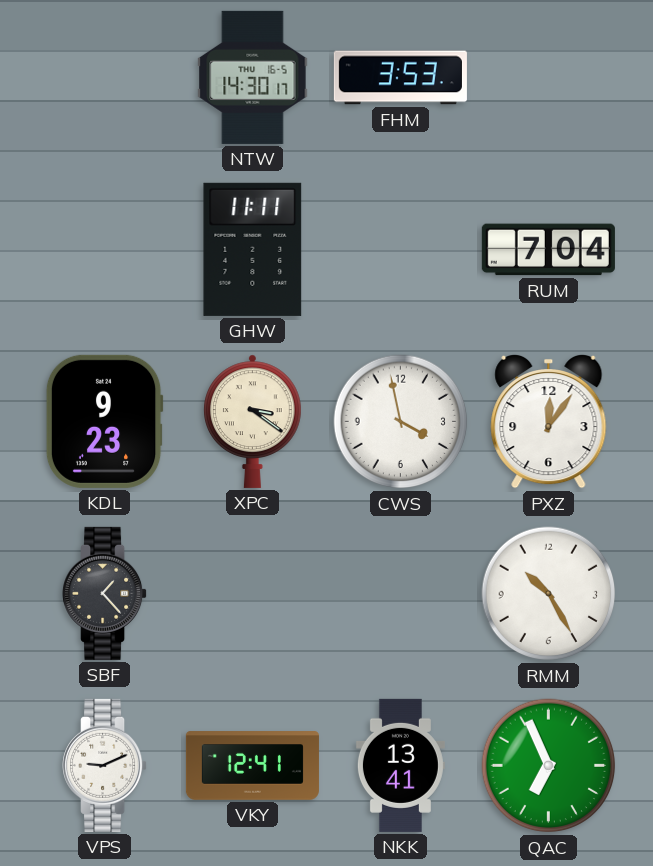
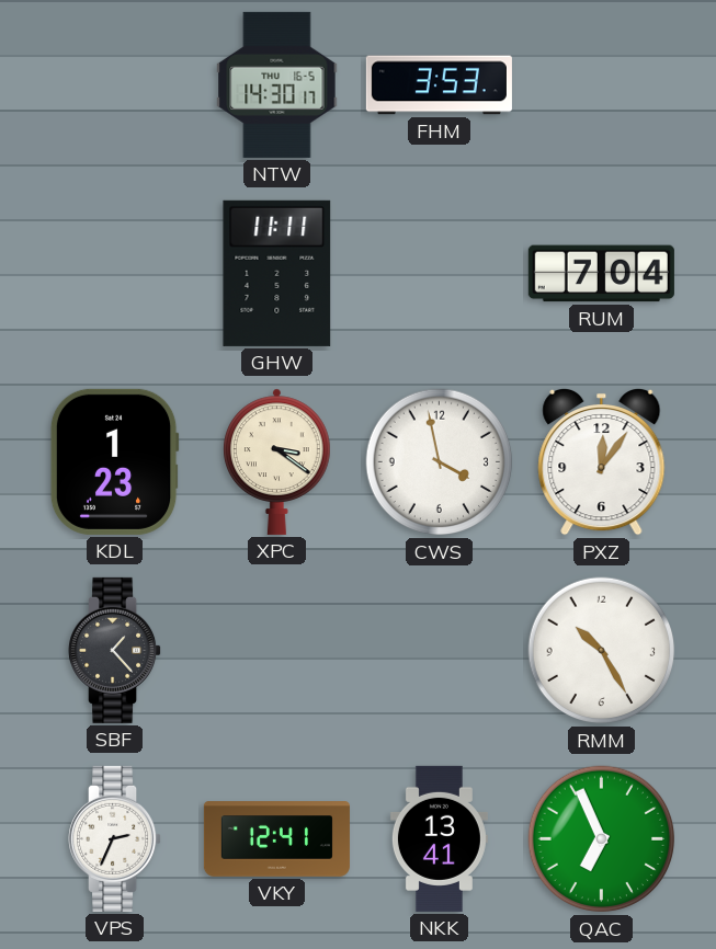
KDL: 9:23 -> 1:23
VPS: 9:11 -> 2:34
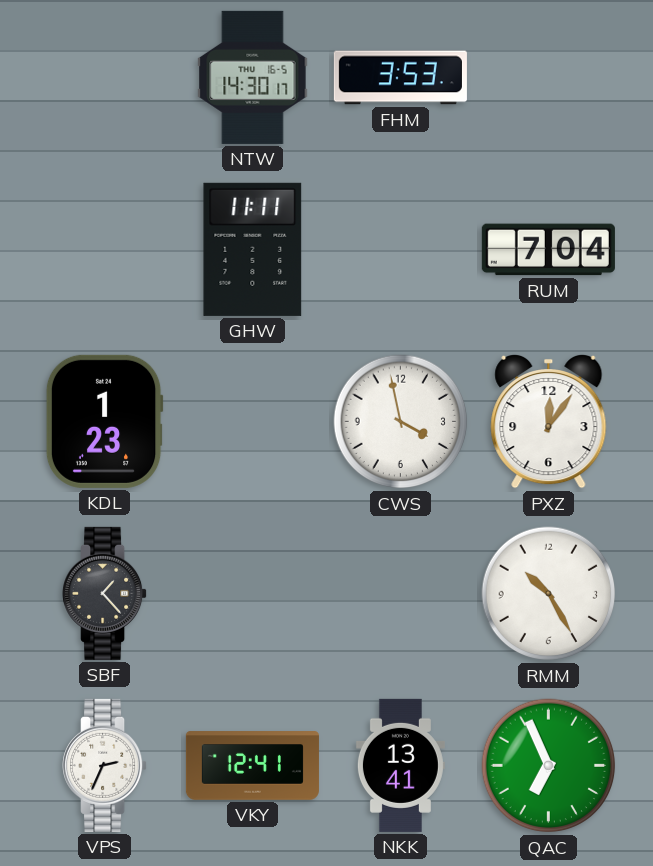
XPC: 3:21 -> none
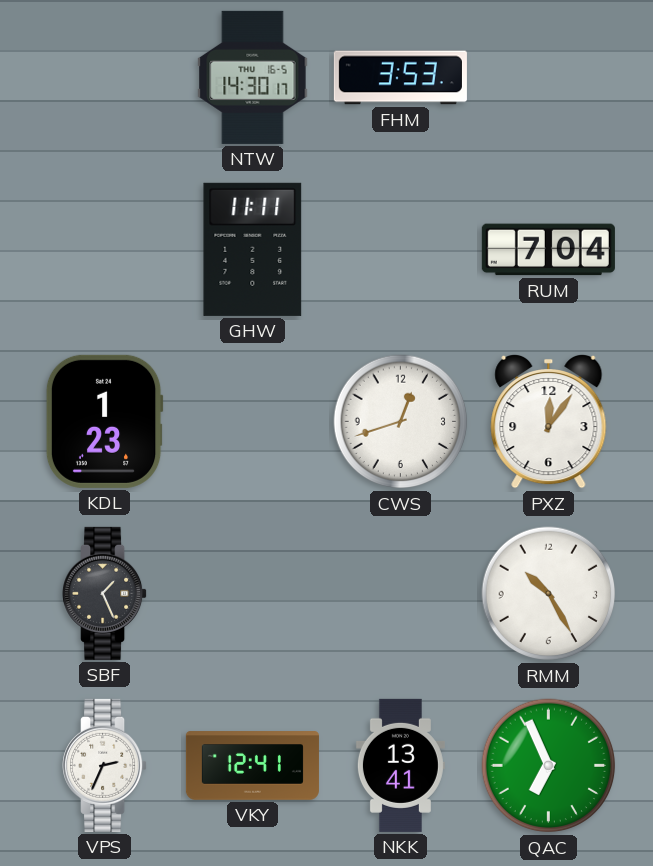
CWS: 3:58 -> 12:42
SBF: 1:23 -> 1:26
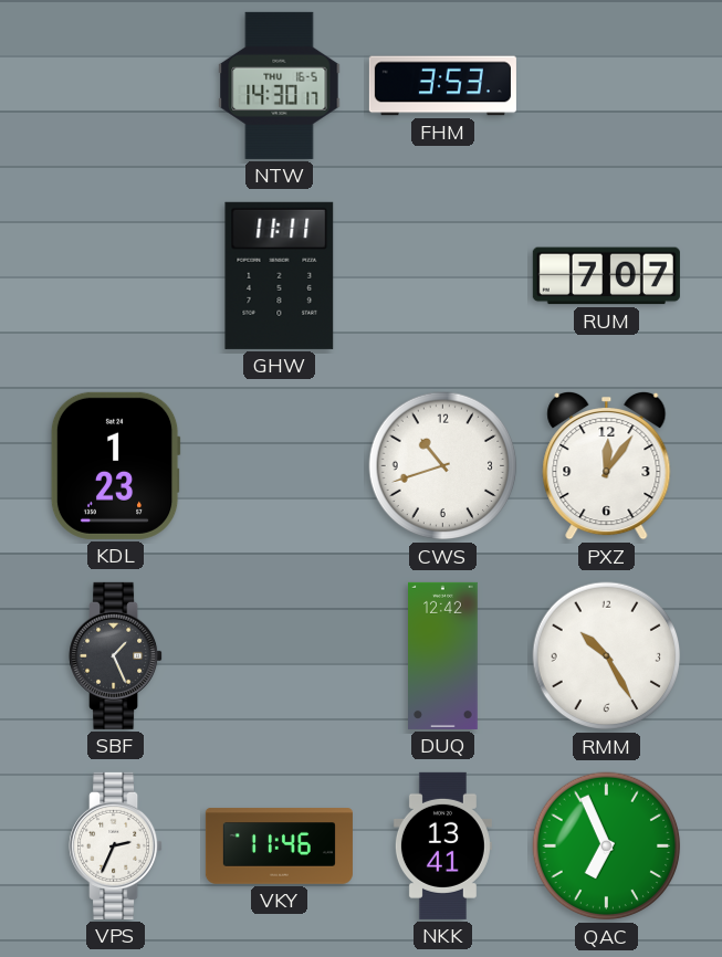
RUM: 7:04 -> 7:07
CWS: 12:42 -> 10:42
DUQ: none -> 12:42
VKY: 12:41 -> 11:46
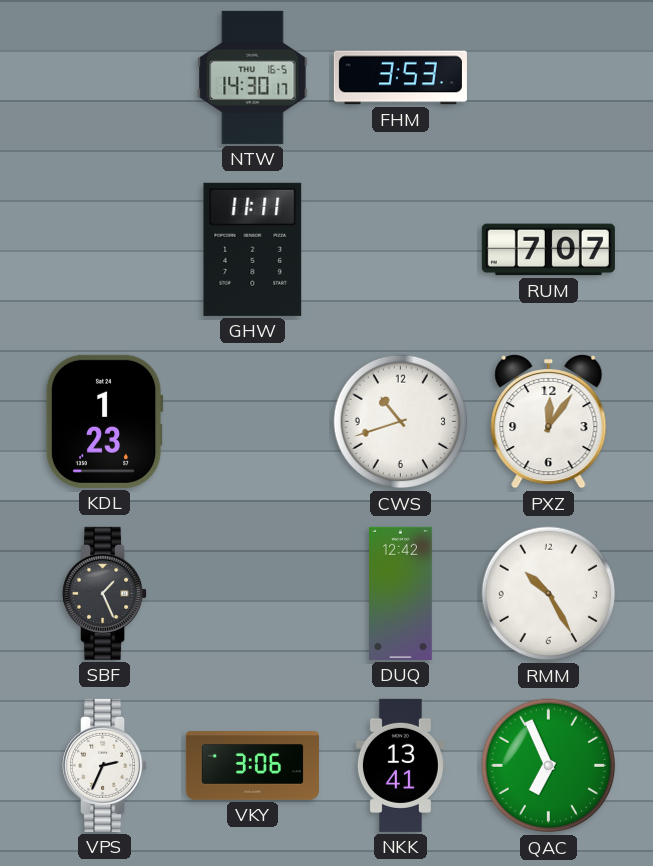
VKY: 11:46 -> 3:06
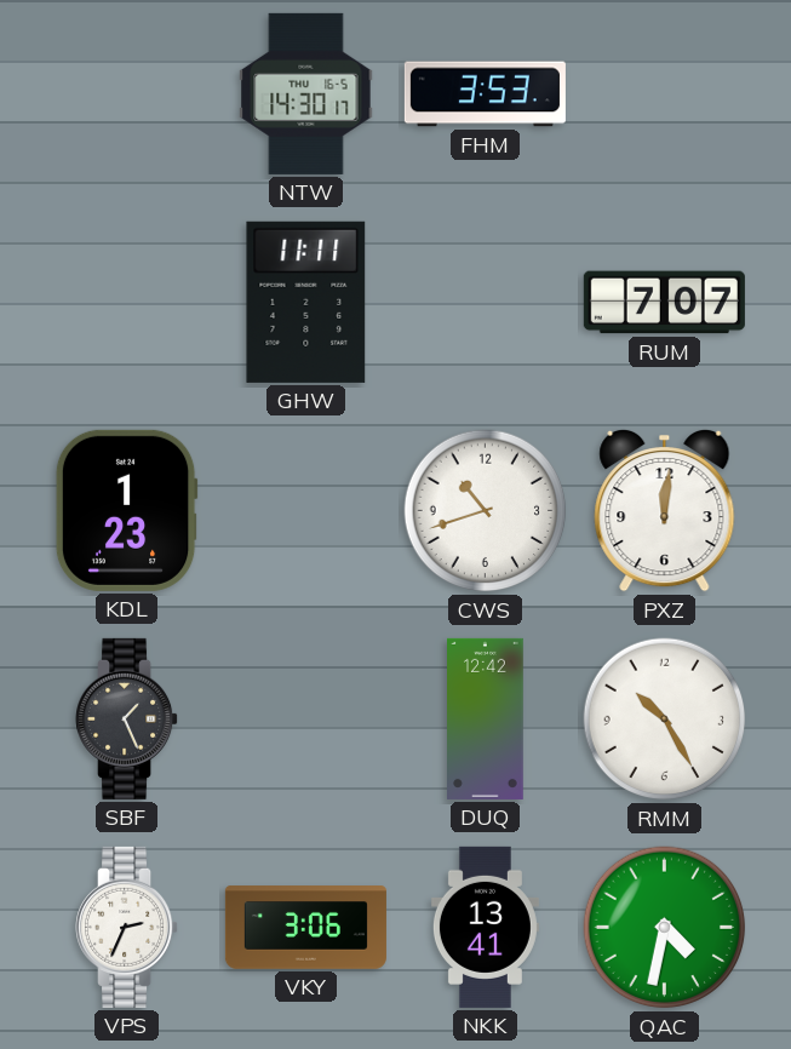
PXZ: 12:06 -> 12:01
QAC: 6:56 -> 4:32
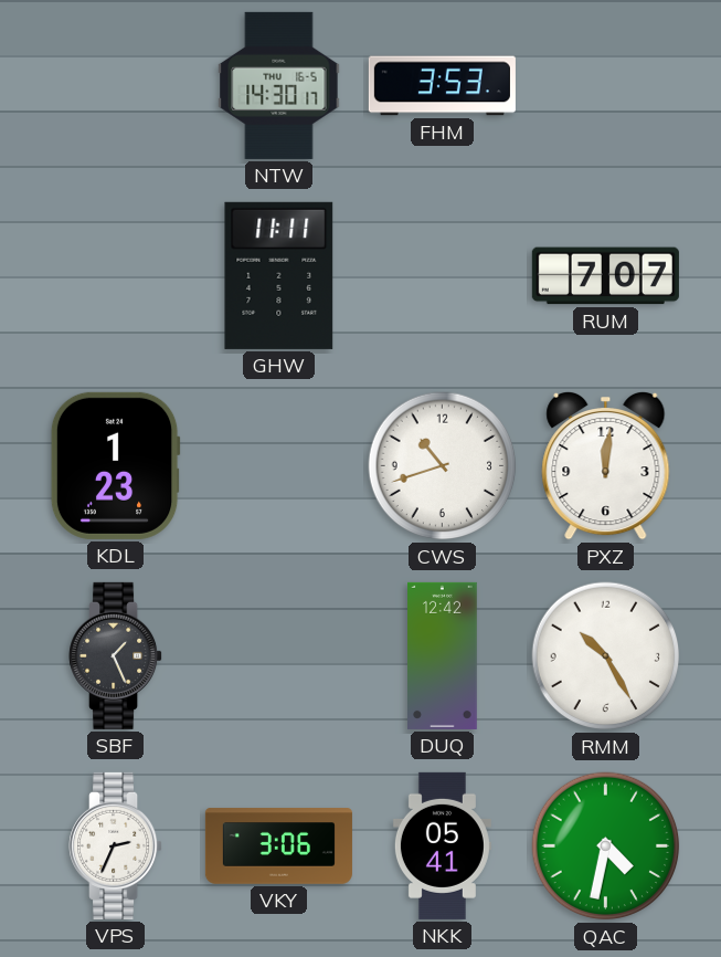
NKK: 13:41 -> 05:41
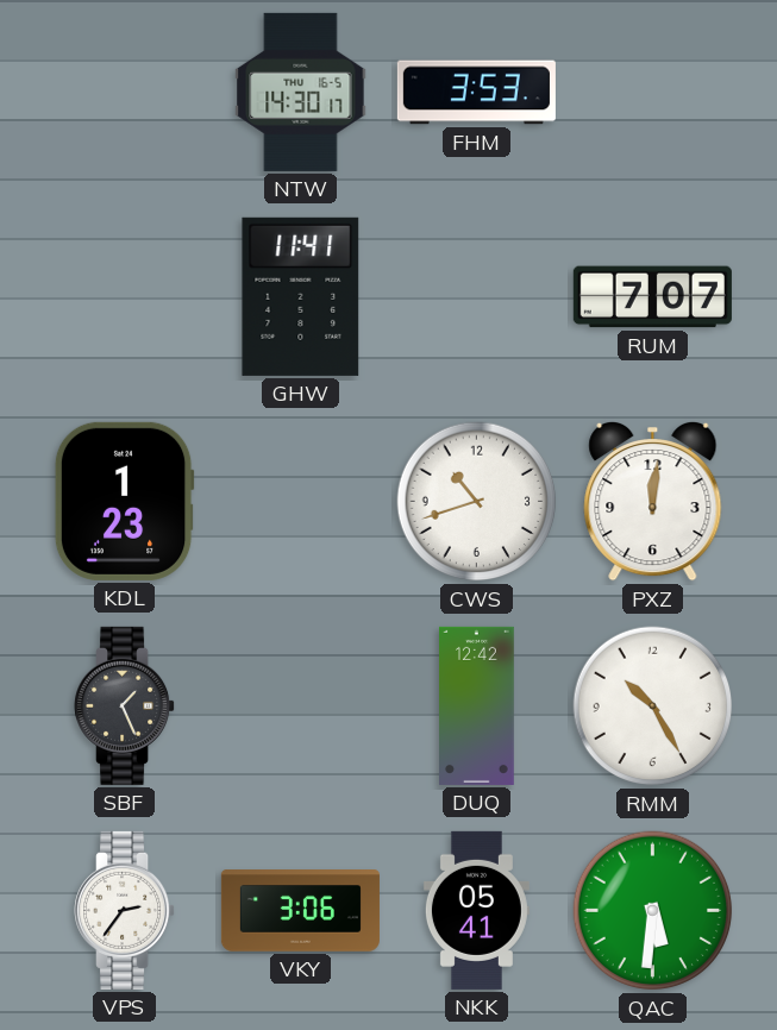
GHW: 11:11 -> 11:41
VPS: 2:34 -> 2:36
QAC: 4:32 -> 5:31
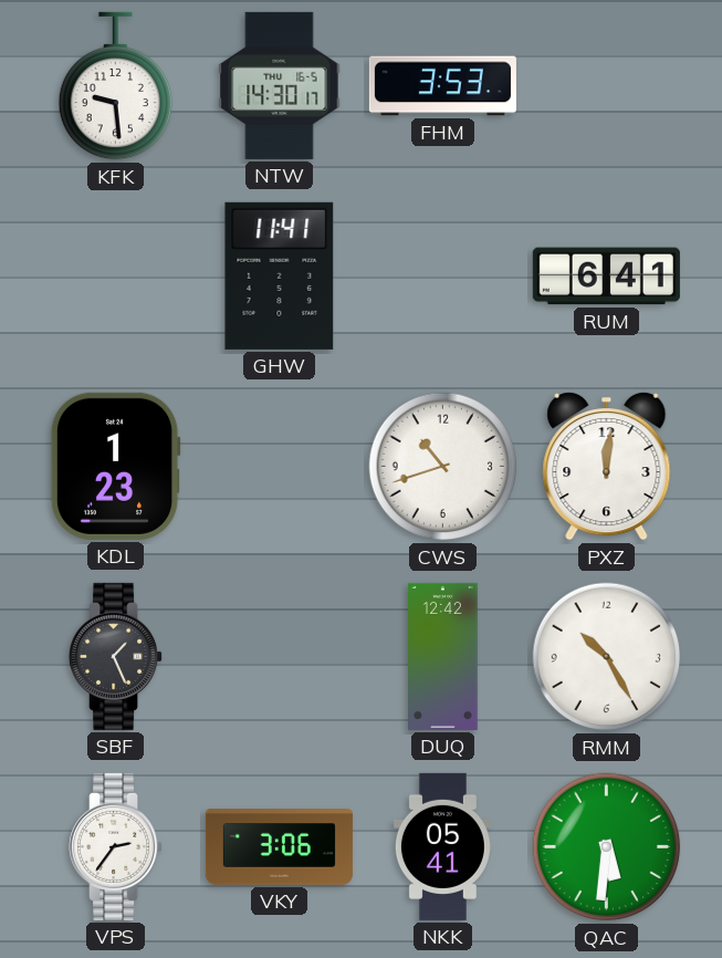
KFK: none -> 9:29
RUM: 7:07 -> 6:41
